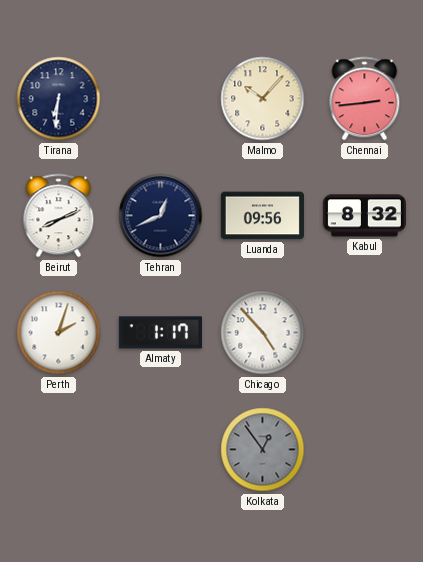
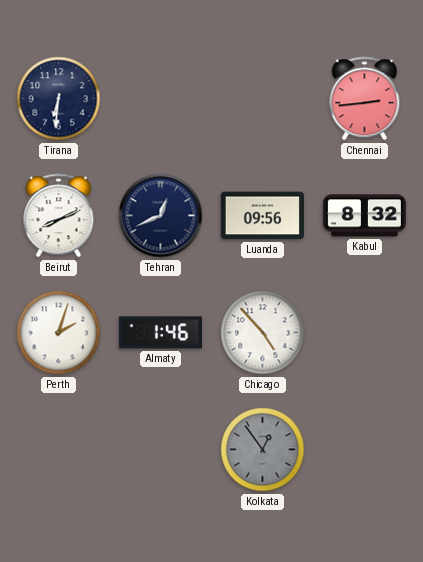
Malmo: 10:07 -> none
Almaty: 1:17 -> 1:46
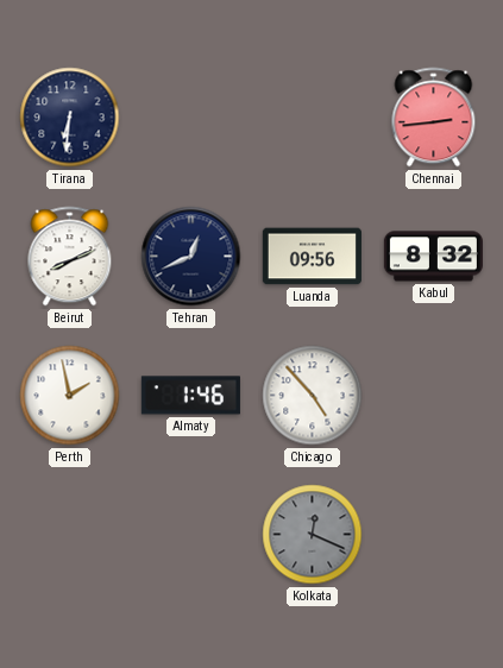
Perth: 2:03 -> 1:58
Kolkata: 12:54 -> 12:19
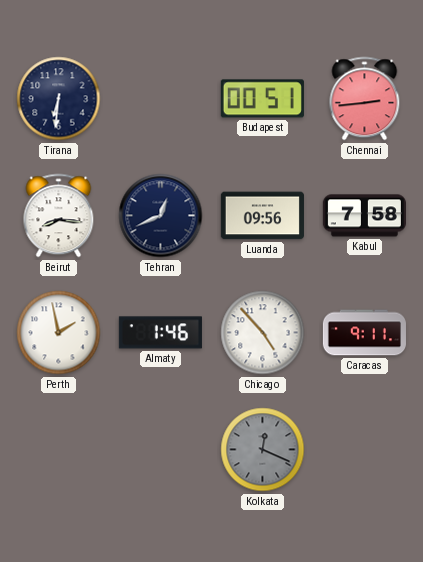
Budapest: none -> 00:51
Beirut: 8:11 -> 8:16
Kabul: 8:32 -> 7:58
Caracas: none -> 9:11
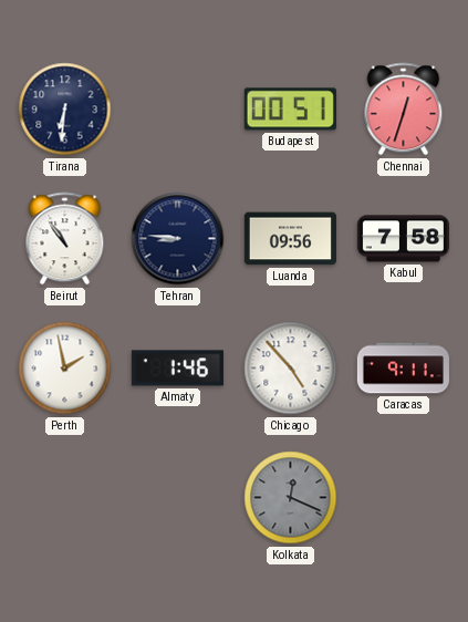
Chennai: 2:44 -> 12:33
Beirut: 8:16 -> 10:54
Tehran: 12:41 -> 8:46
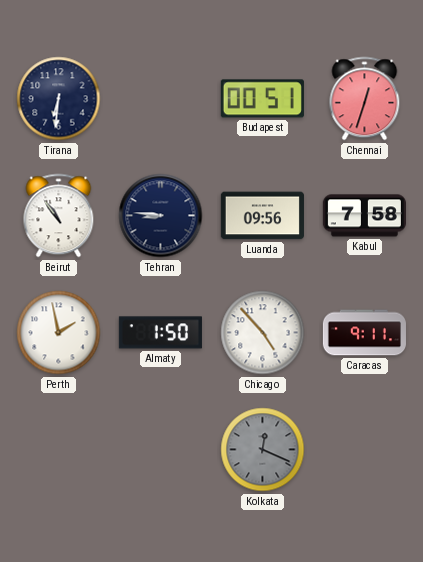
Almaty: 1:46 -> 1:50
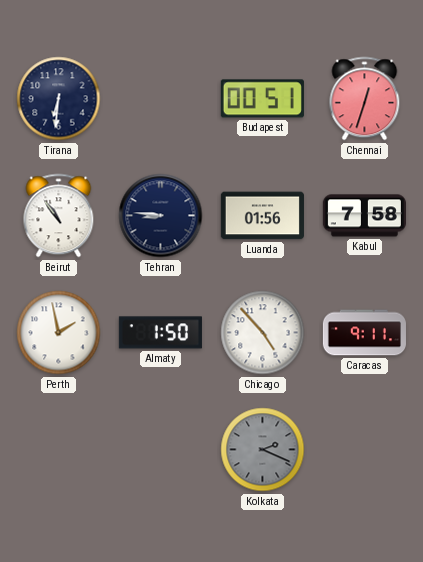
Luanda: 09:56 -> 01:56
Kolkata: 12:19 -> 2:19
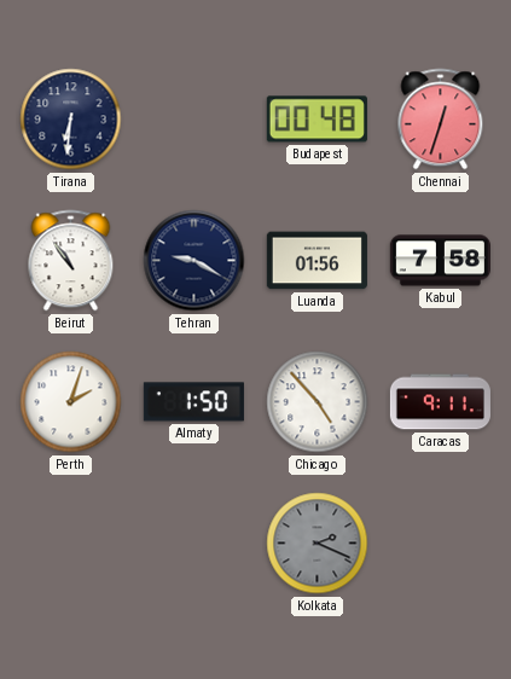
Budapest: 00:51 -> 00:48
Tehran: 8:46 -> 9:20
Perth: 1:58 -> 2:03
